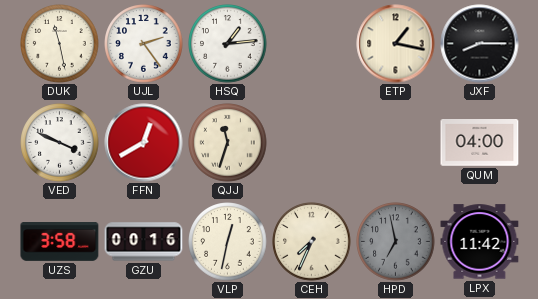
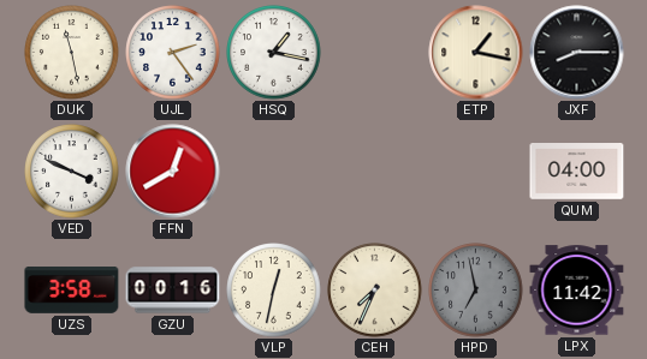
HSQ: 1:14 -> 1:17
QJJ: 11:33 -> none
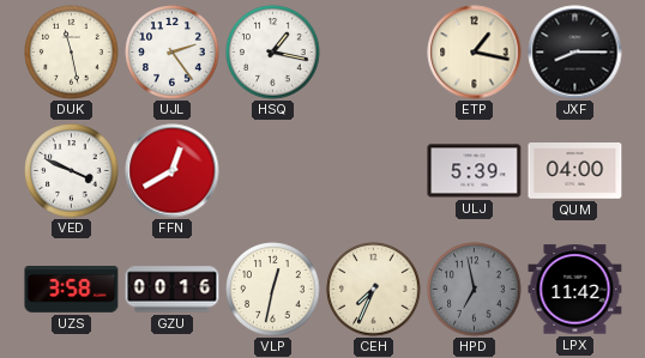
ULJ: none -> 5:39
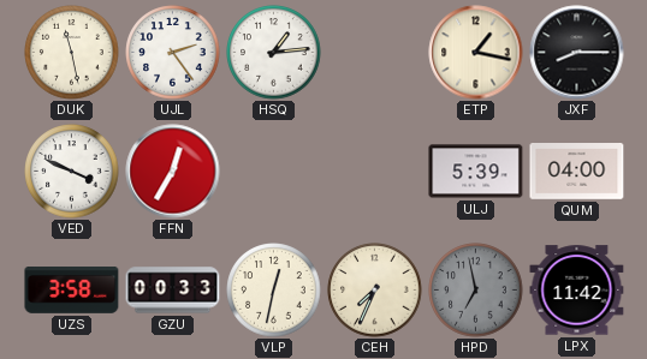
HSQ: 1:17 -> 1:14
FFN: 12:40 -> 12:35
GZU: 00:16 -> 00:33
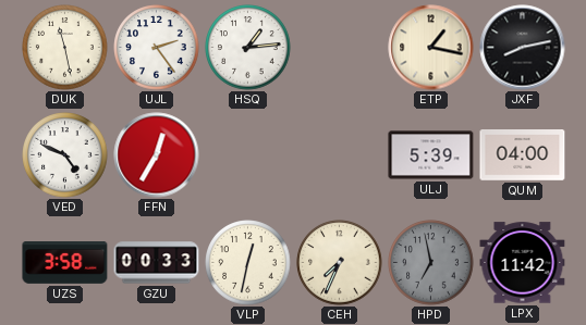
JXF: 8:15 -> 8:13
VED: 3:49 -> 4:49
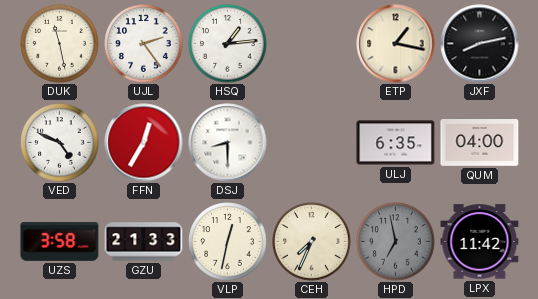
DSJ: none -> 8:30
ULJ: 5:39 -> 6:35
GZU: 00:33 -> 21:33
